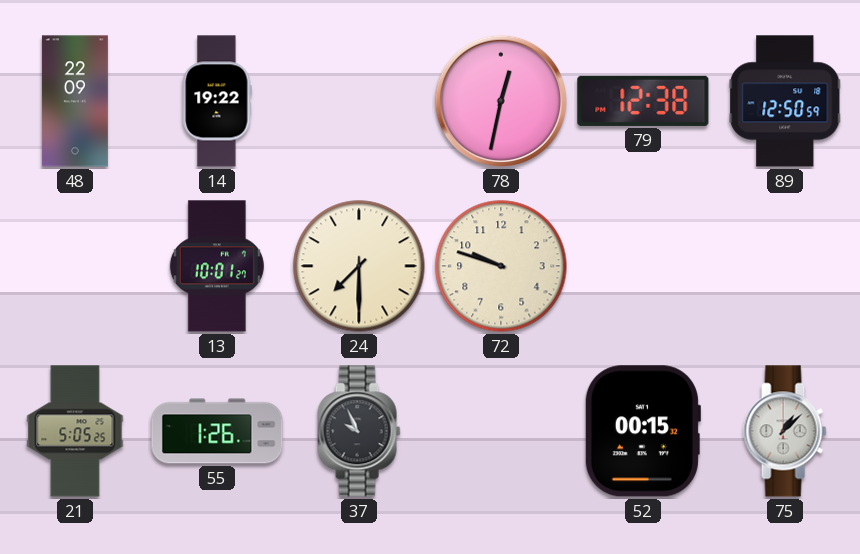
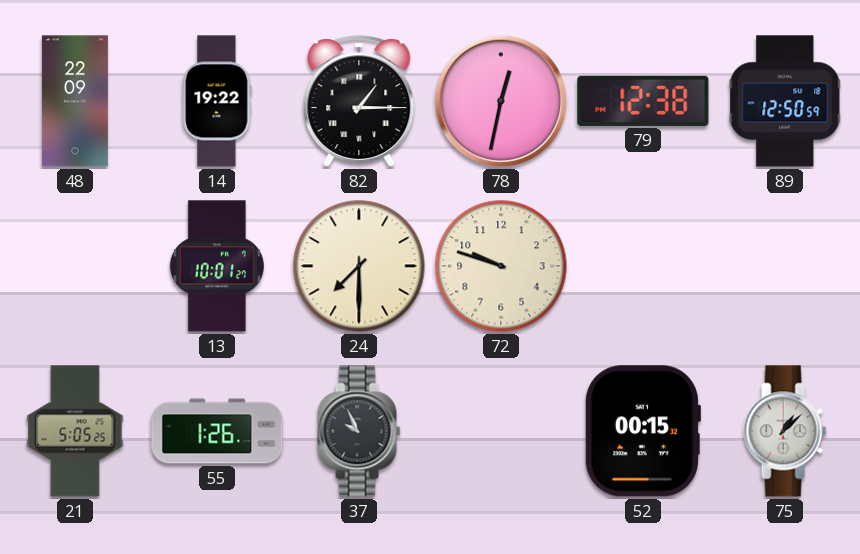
82: none -> 1:15
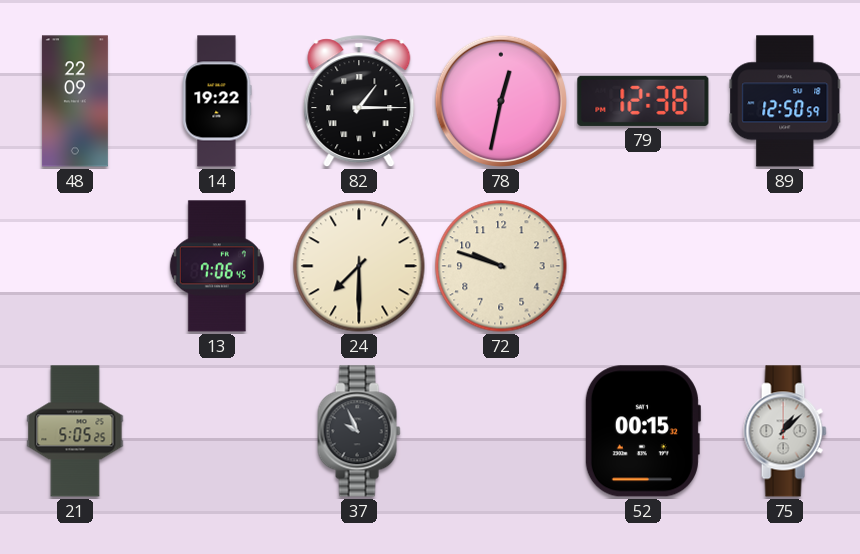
13: 10:01 -> 7:06
55: 1:26 -> none
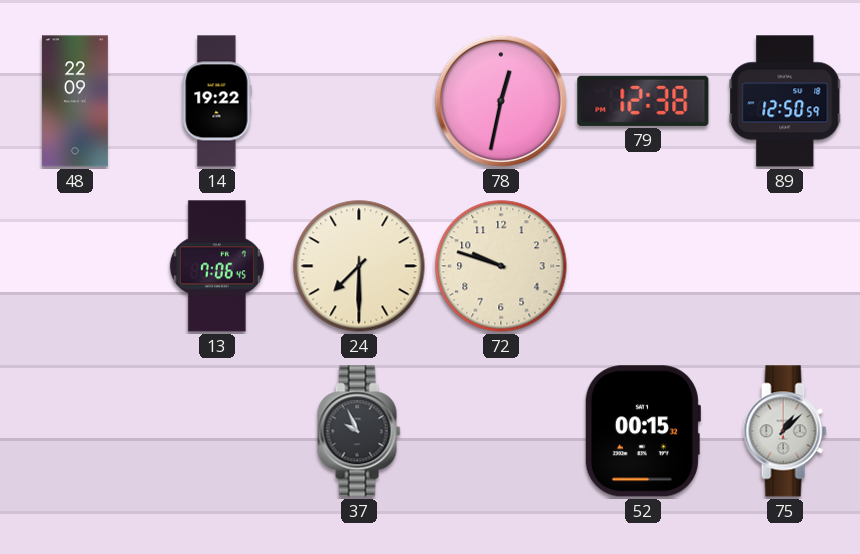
82: 1:15 -> none
21: 5:05 -> none
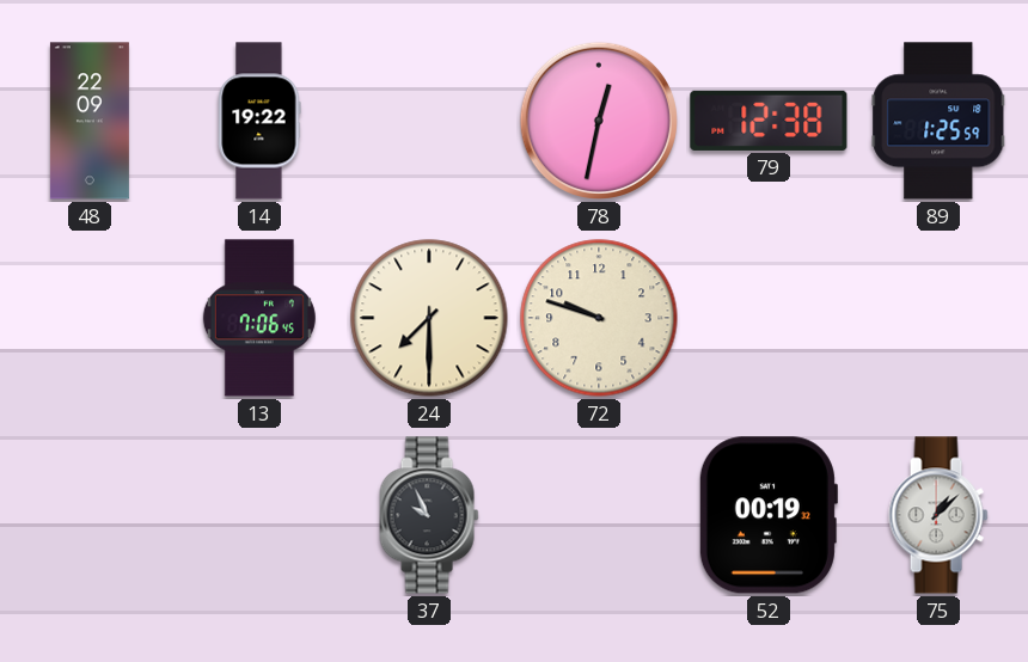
89: 12:50 -> 1:25
52: 00:15 -> 00:19
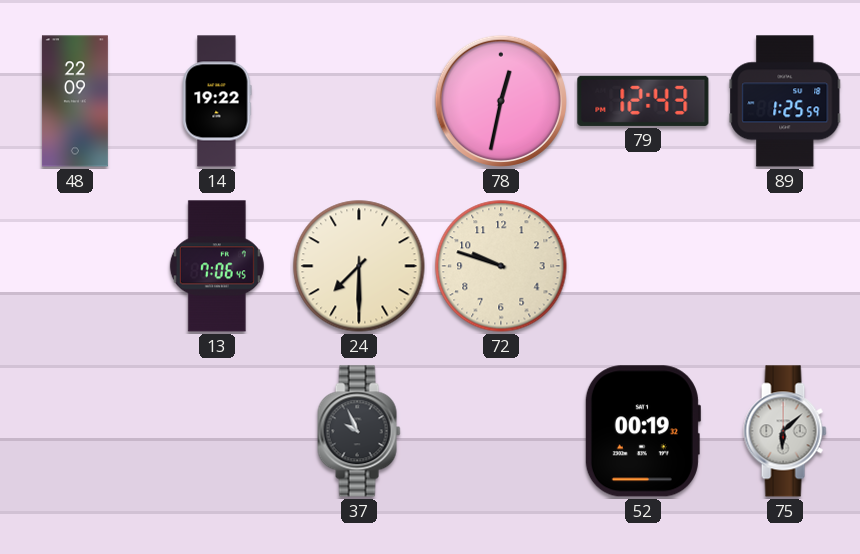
79: 12:38 -> 12:43
75: 1:08 -> 6:08
